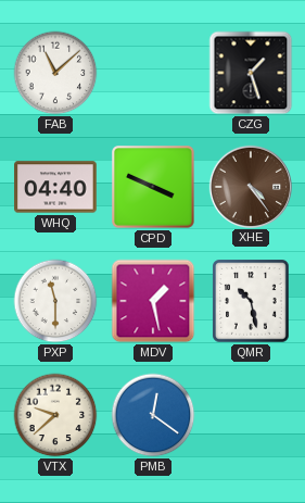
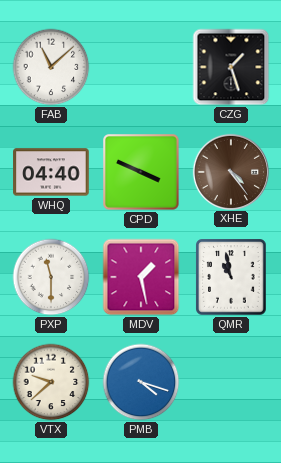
QMR: 10:28 -> 10:58
PMB: 12:21 -> 4:18
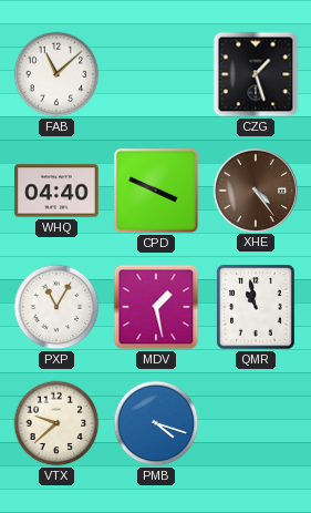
PXP: 11:30 -> 11:05
